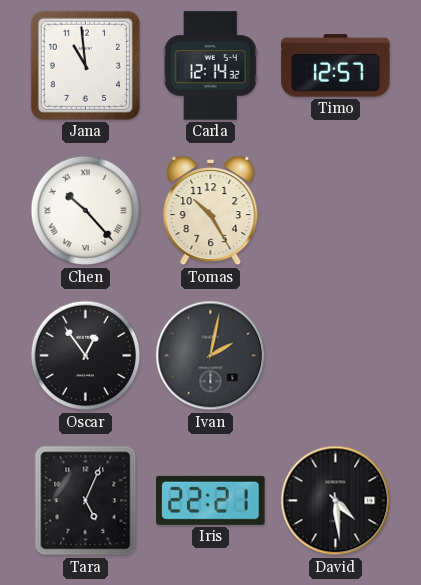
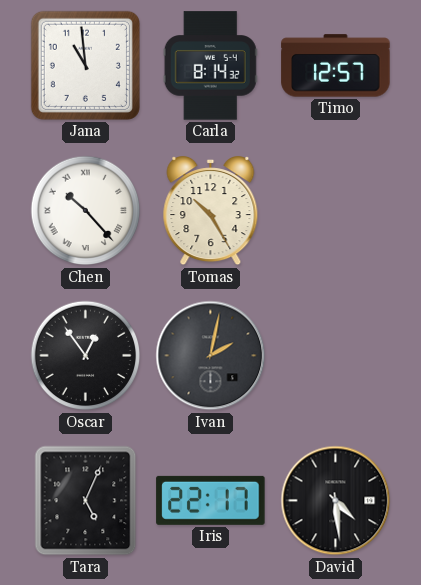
Carla: 12:14 -> 8:14
Iris: 22:21 -> 22:17
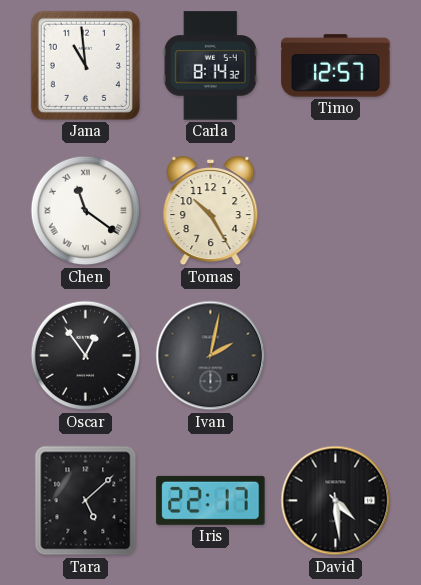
Chen: 10:23 -> 11:21
Tara: 5:04 -> 5:08
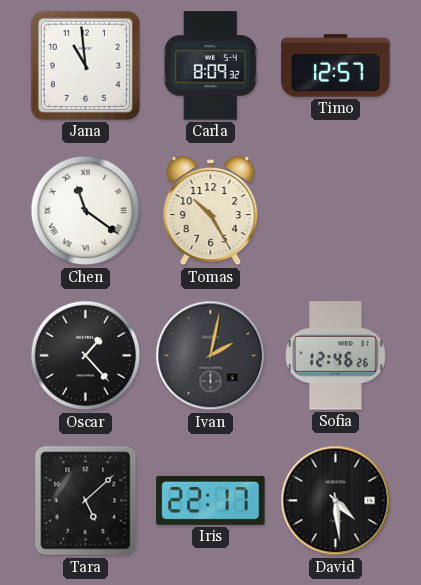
Carla: 8:14 -> 8:09
Oscar: 12:54 -> 1:23
Sofia: none -> 12:46
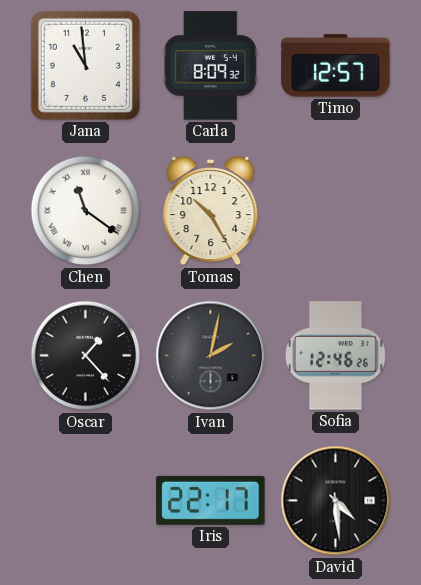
Tara: 5:08 -> none
